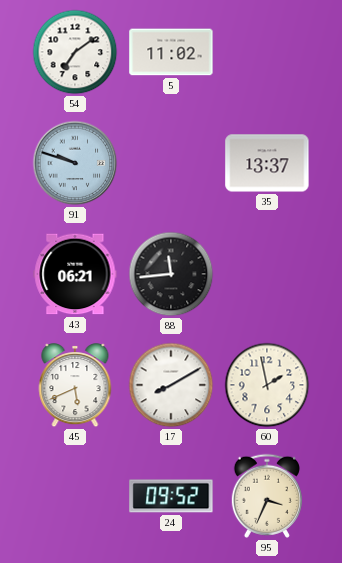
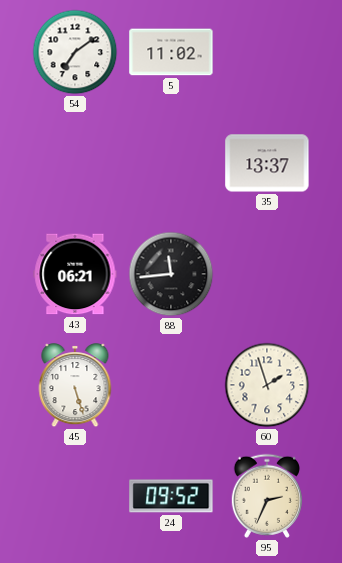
91: 9:48 -> none
45: 5:41 -> 5:27
17: 8:10 -> none
60: 1:58 -> 1:57
95: 3:34 -> 2:34
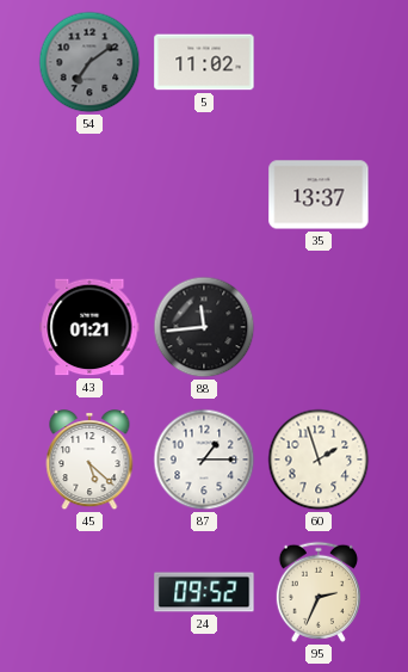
54 dial: white -> grey
43: 06:21 -> 01:21
45: 5:27 -> 5:22
87: none -> 1:15
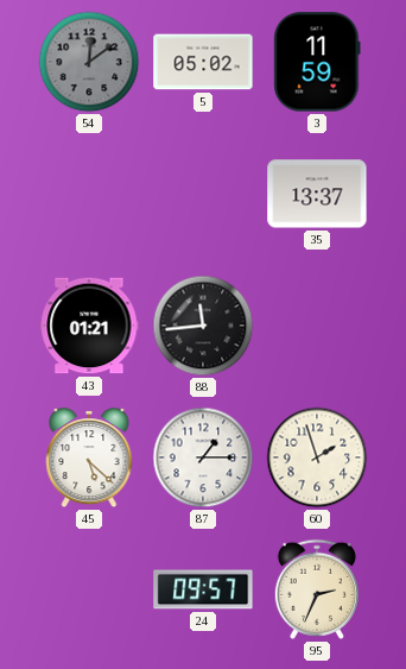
54: 7:09 -> 12:09
5: 11:02 -> 05:02
3: none -> 11:59
24: 09:52 -> 09:57
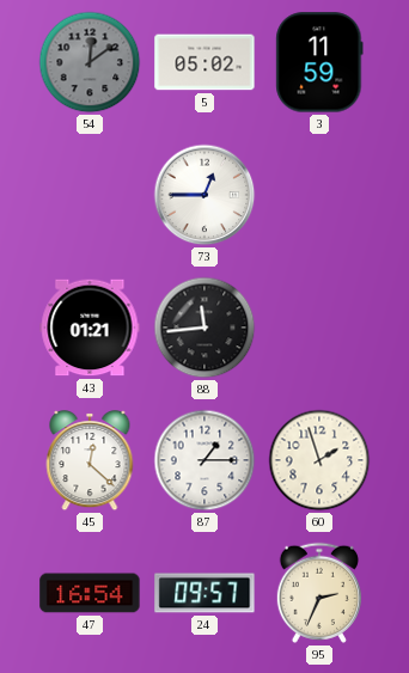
73: none -> 12:45
35: 13:37 -> none
45: 5:22 -> 12:22
47: none -> 16:54
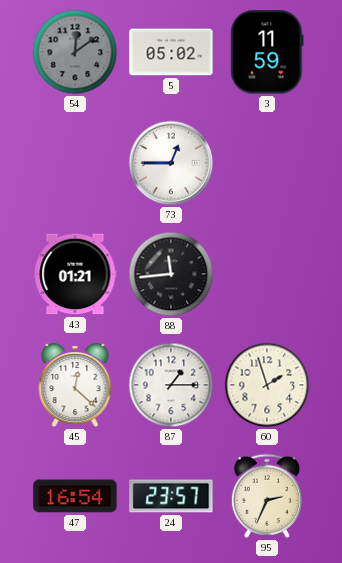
24: 09:57 -> 23:57
